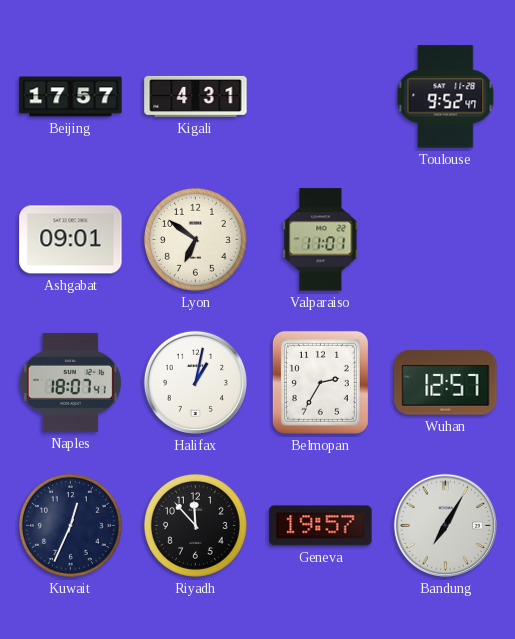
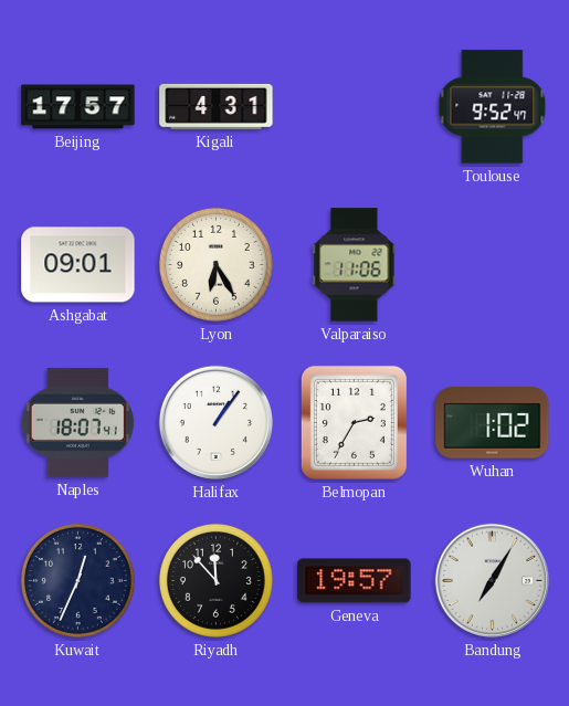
Lyon: 6:51 -> 6:25
Valparaiso: 11:01 -> 11:06
Halifax: 1:02 -> 1:06
Wuhan: 12:57 -> 1:02
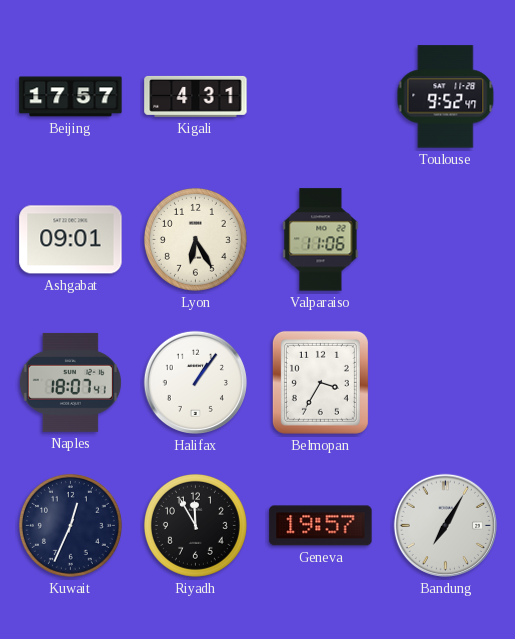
Belmopan: 2:35 -> 3:35
Wuhan: 1:02 -> none
Riyadh: 11:53 -> 11:55
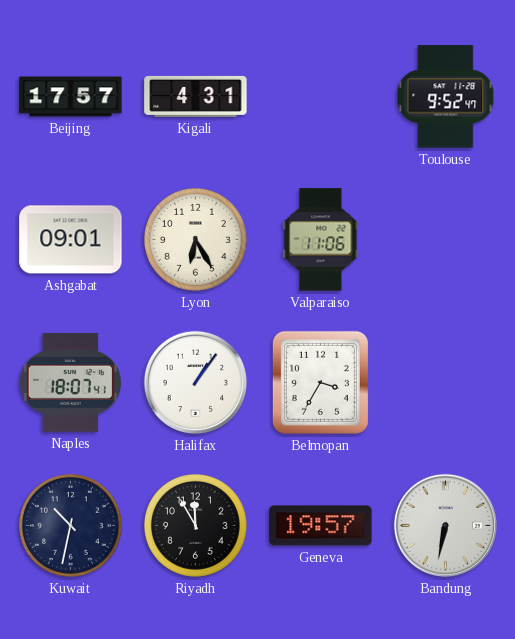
Kuwait: 12:34 -> 10:32
Bandung: 7:05 -> 6:32
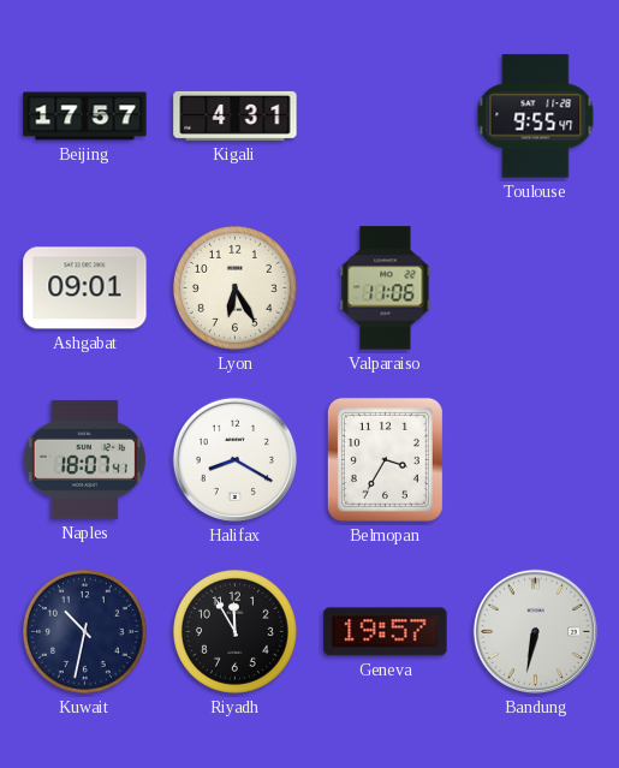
Toulouse: 9:52 -> 9:55
Halifax: 1:06 -> 8:20
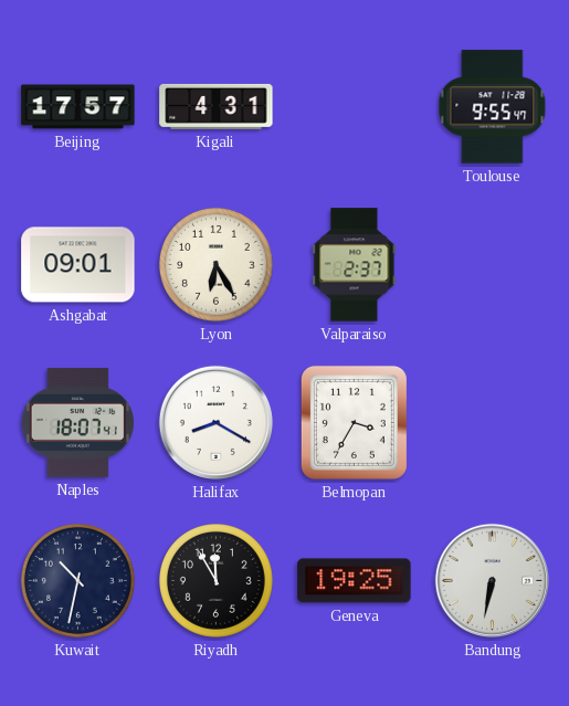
Valparaiso: 11:06 -> 2:37
Geneva: 19:57 -> 19:25
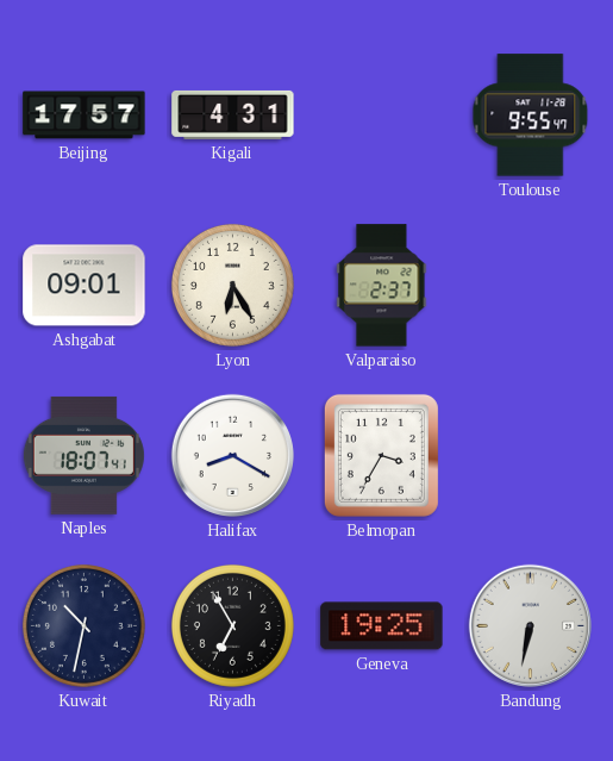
Riyadh: 11:55 -> 6:55
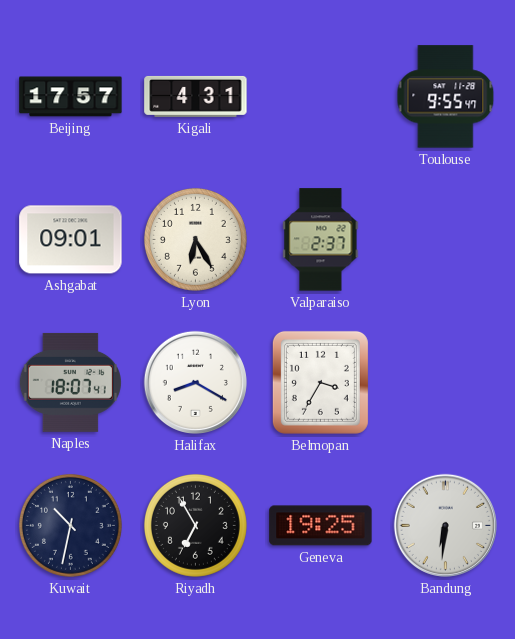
Bandung: 6:32 -> 6:31
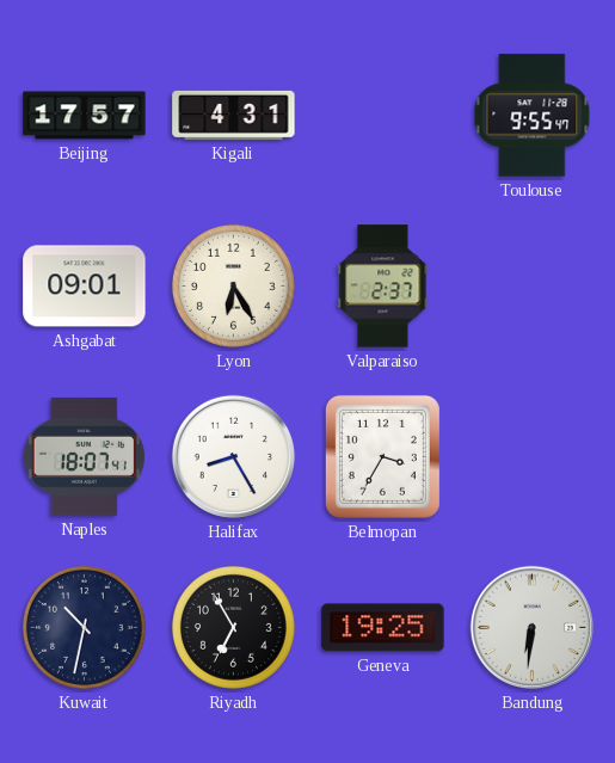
Halifax: 8:20 -> 8:25
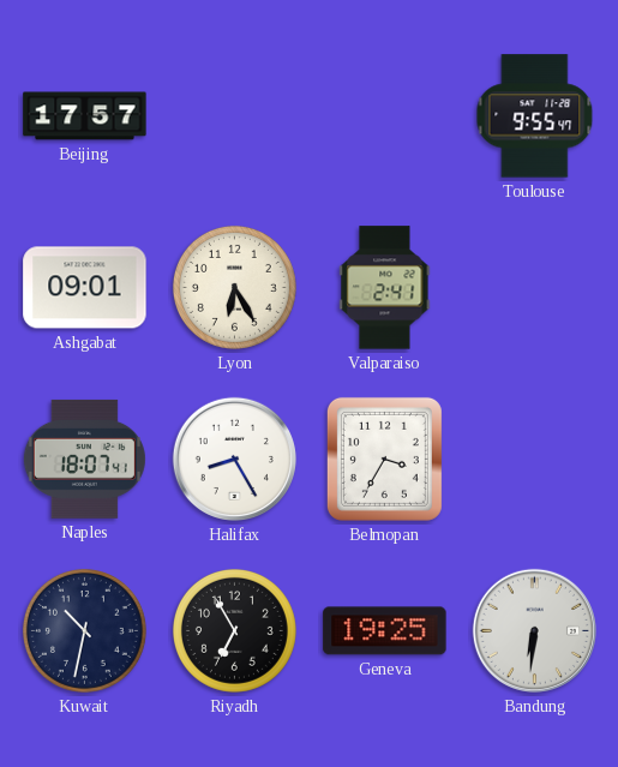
Kigali: 4:31 -> none
Valparaiso: 2:37 -> 2:41
